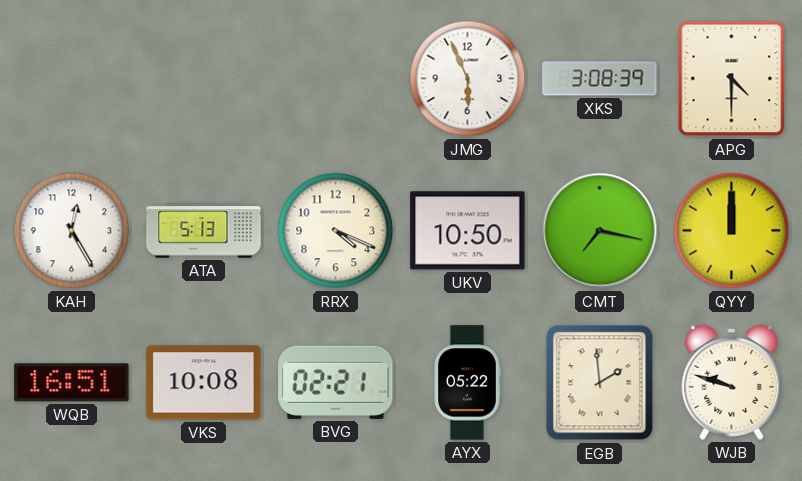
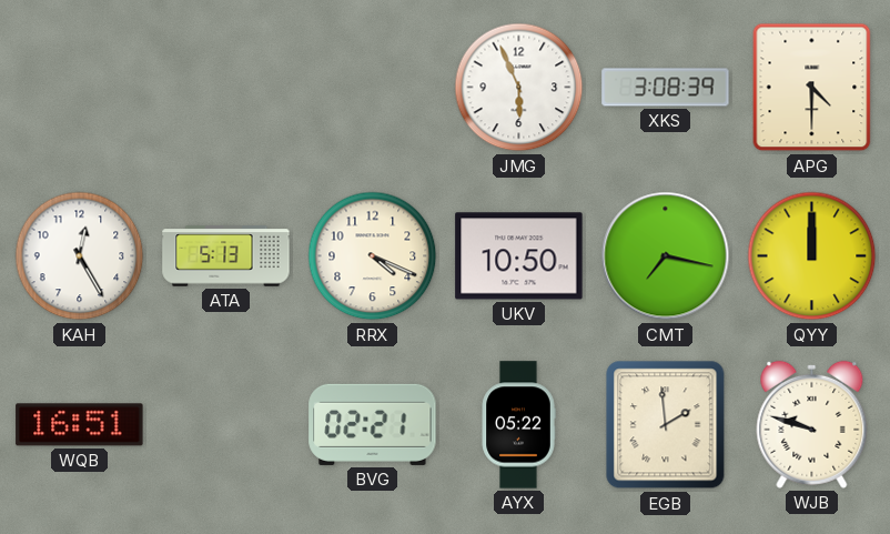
VKS: 10:08 -> none
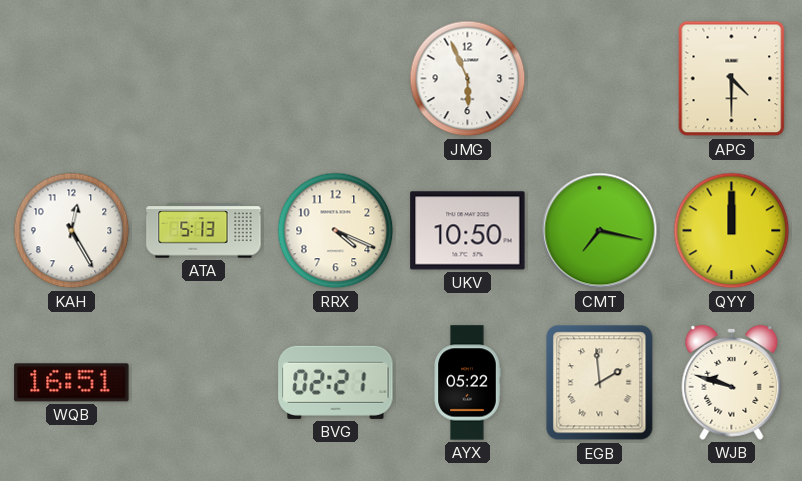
XKS: 3:08 -> none
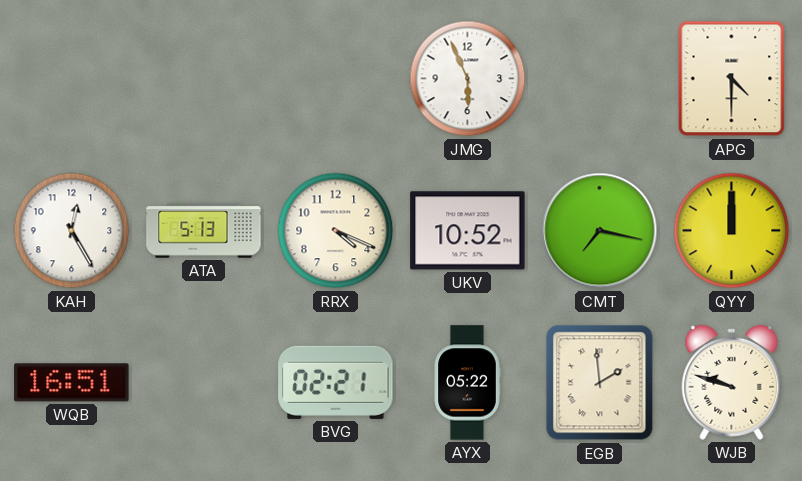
UKV: 10:50 -> 10:52
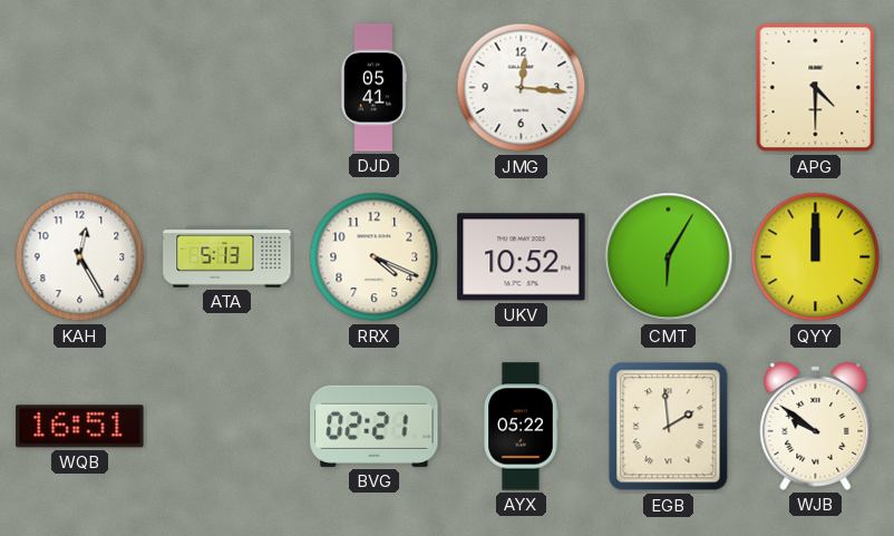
DJD: none -> 05:41
JMG: 5:56 -> 12:16
CMT: 7:17 -> 6:05
WJB: 9:48 -> 9:51
